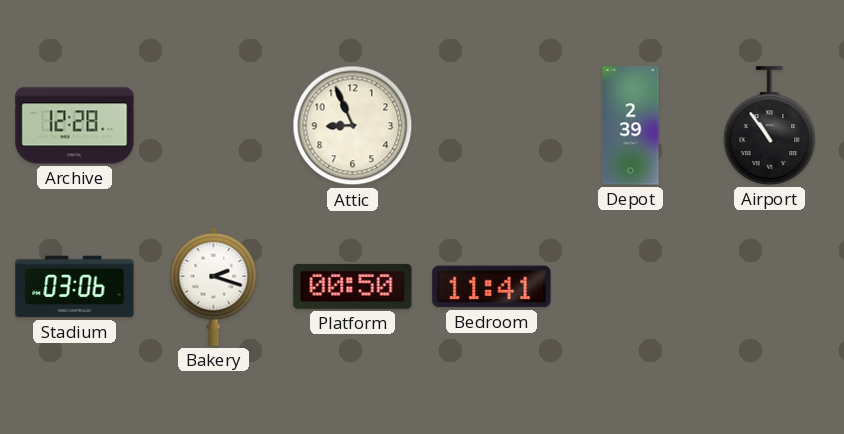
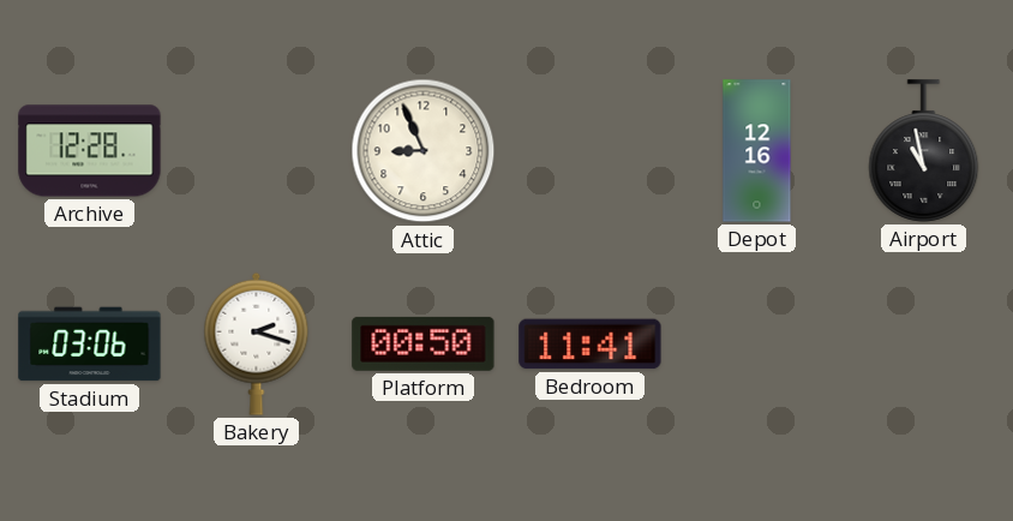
Depot: 2:39 -> 12:16
Airport: 10:54 -> 10:58
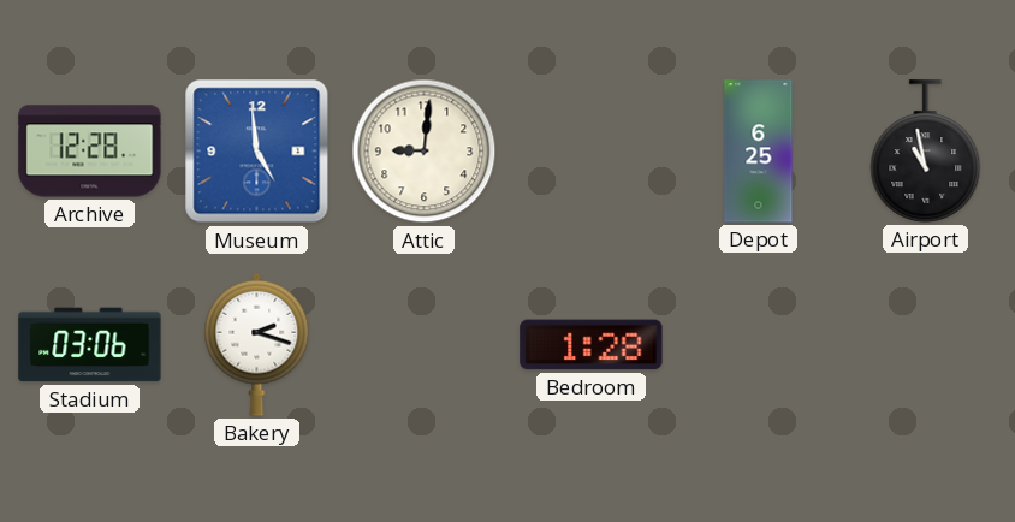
Museum: none -> 4:59
Attic: 8:56 -> 9:01
Depot: 12:16 -> 6:25
Platform: 00:50 -> none
Bedroom: 11:41 -> 1:28
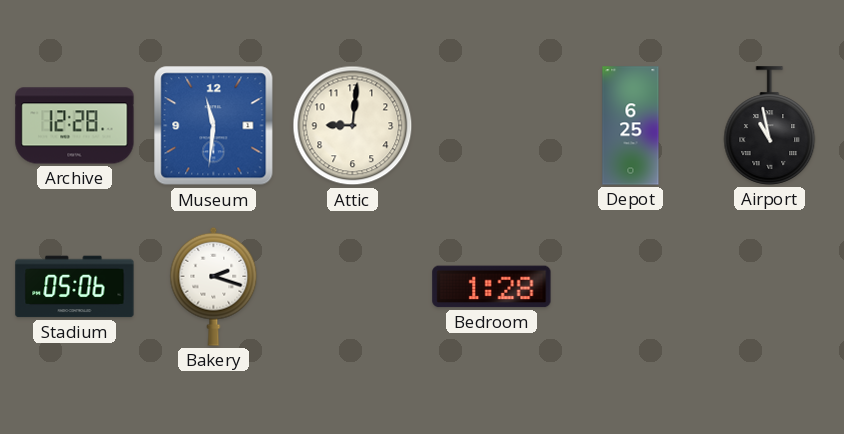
Museum: 4:59 -> 11:31
Stadium: 03:06 -> 05:06
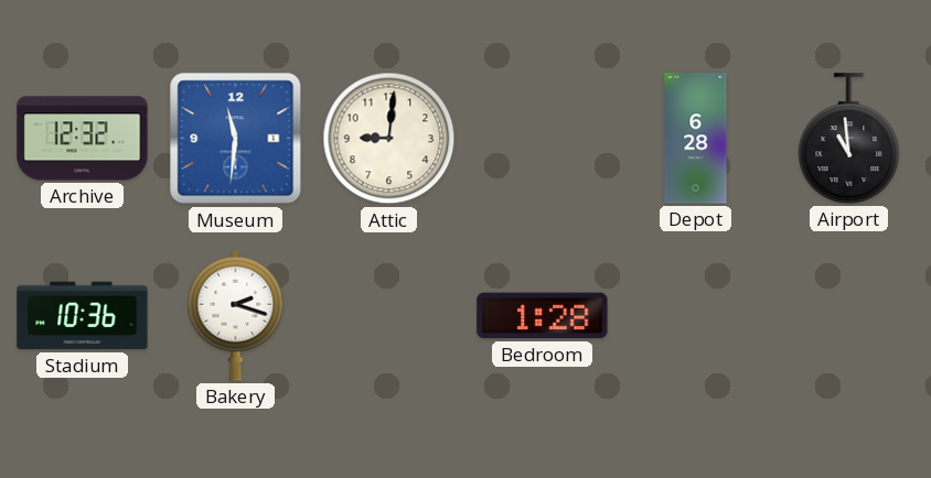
Archive: 12:28 -> 12:32
Depot: 6:25 -> 6:28
Airport: 10:58 -> 10:59
Stadium: 05:06 -> 10:36
